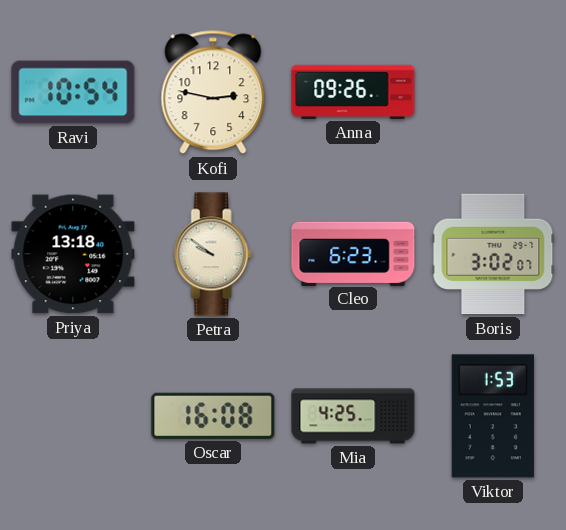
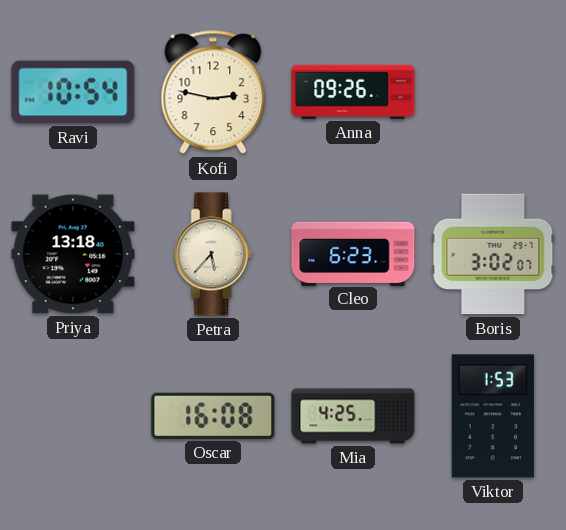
Petra: 9:51 -> 5:37
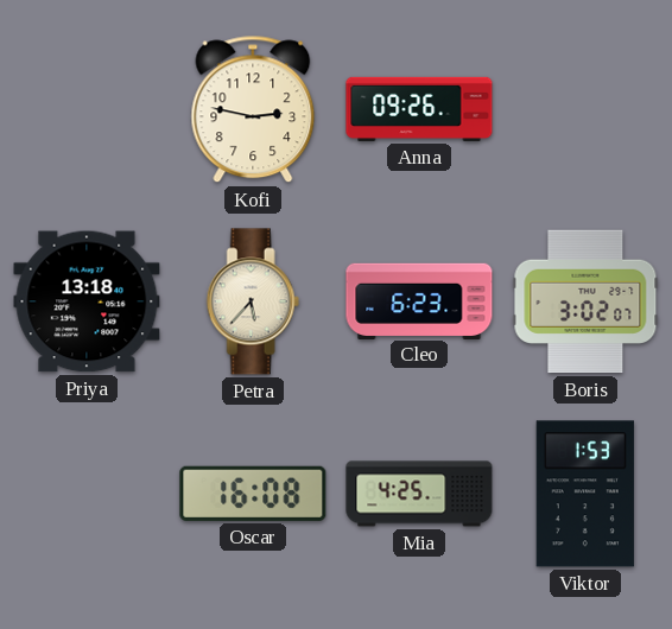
Ravi: 10:54 -> none
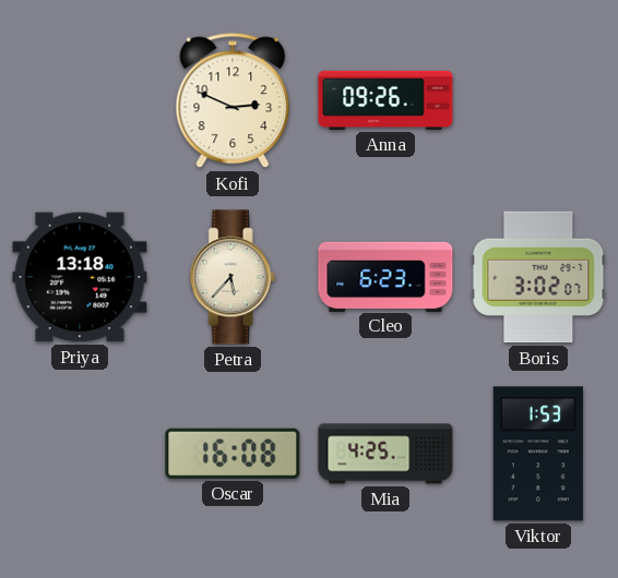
Kofi: 2:47 -> 2:49
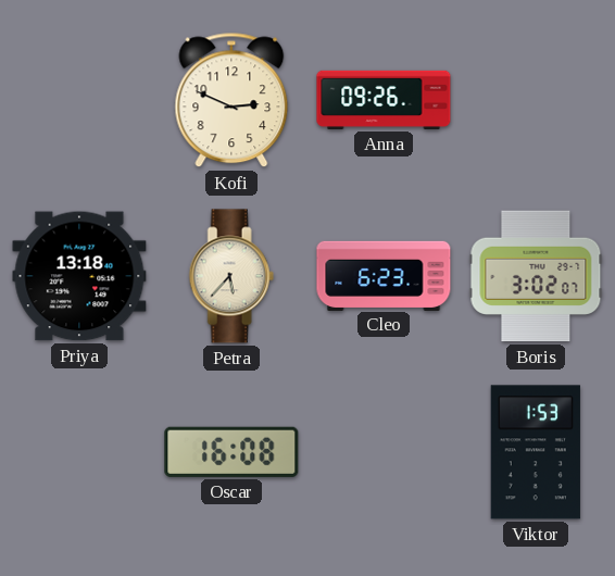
Mia: 4:25 -> none
